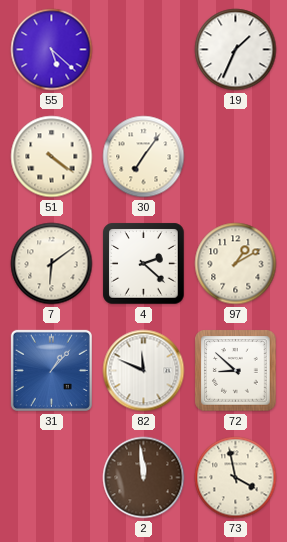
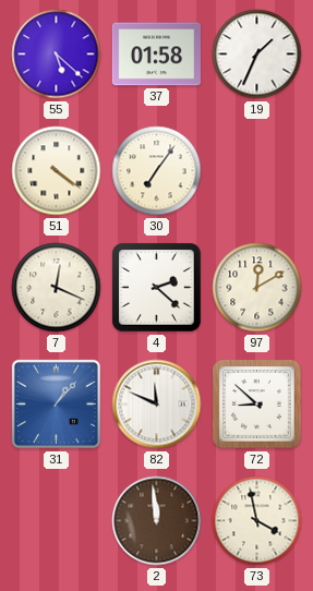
37: none -> 01:58
7: 6:09 -> 12:19
97: 1:10 -> 12:10
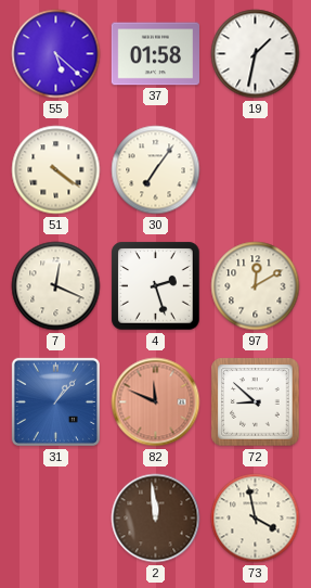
19: 1:34 -> 1:32
4: 2:22 -> 2:27
82 dial: white -> salmon
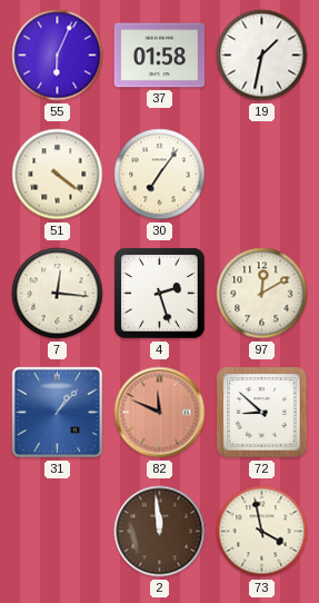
55: 5:22 -> 6:04
7: 12:19 -> 12:16
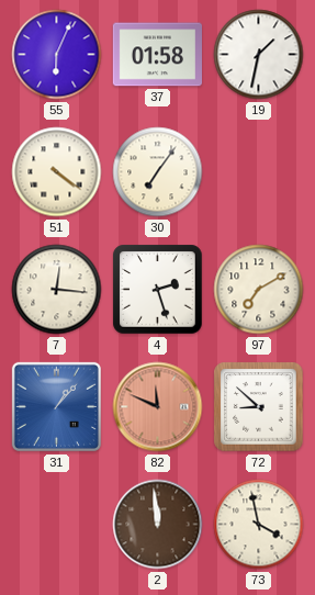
97: 12:10 -> 7:10
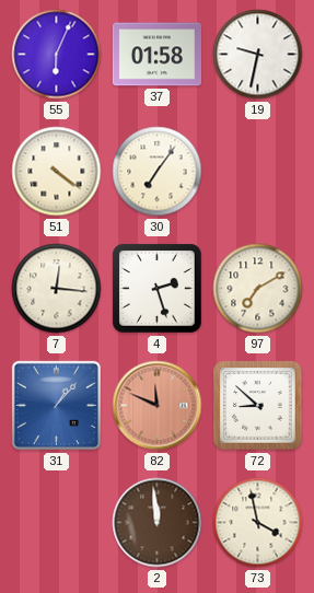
19: 1:32 -> 9:32
